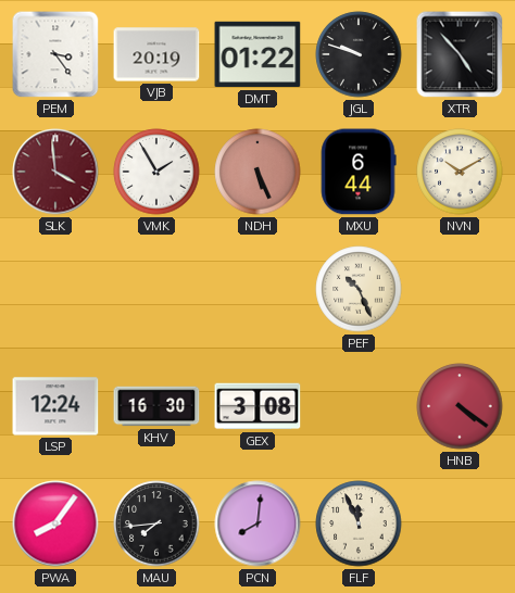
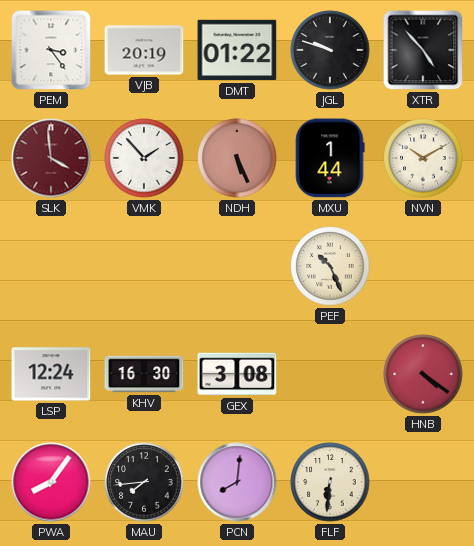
VMK: 1:55 -> 1:53
MXU: 6:44 -> 1:44
FLF: 11:56 -> 6:31
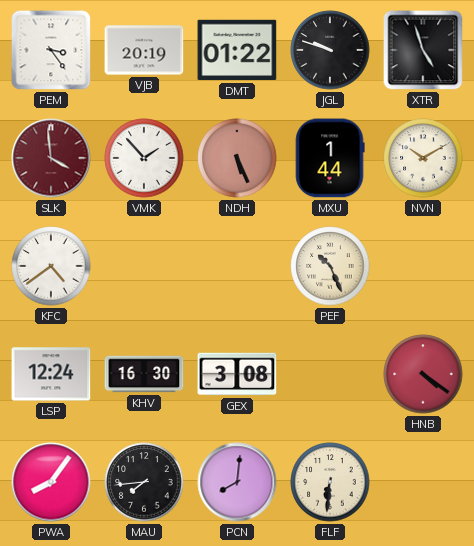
XTR: 4:53 -> 4:57
KFC: none -> 4:39
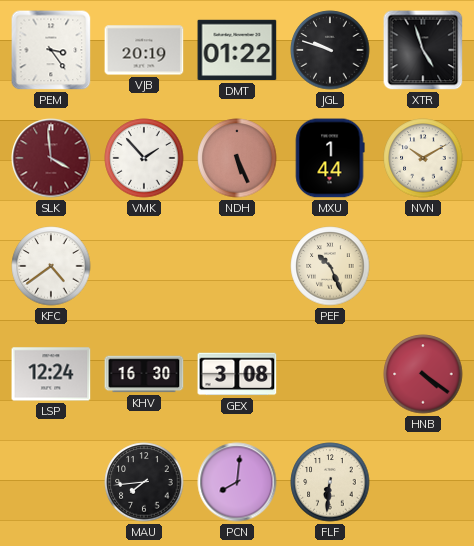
PWA: 8:06 -> none
